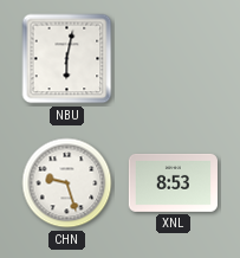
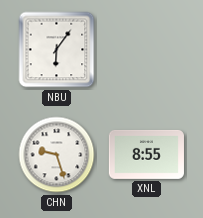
NBU: 6:02 -> 6:06
XNL: 8:53 -> 8:55
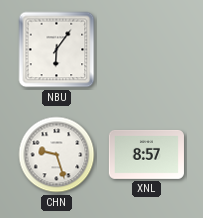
XNL: 8:55 -> 8:57
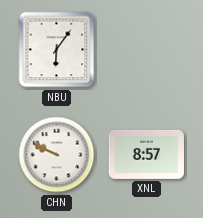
CHN: 9:27 -> 9:49
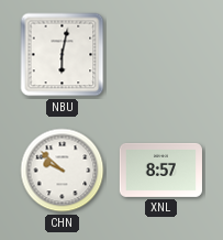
NBU: 6:06 -> 6:02
CHN: 9:49 -> 9:52
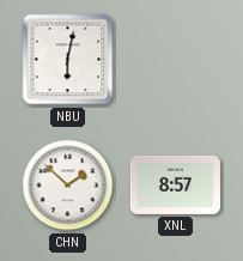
CHN: 9:52 -> 1:52
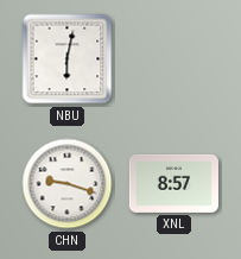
CHN: 1:52 -> 9:18
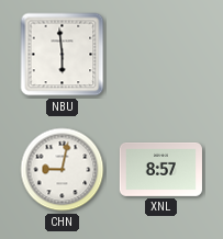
NBU: 6:02 -> 5:59
CHN: 9:18 -> 9:02
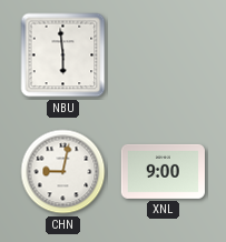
XNL: 8:57 -> 9:00
